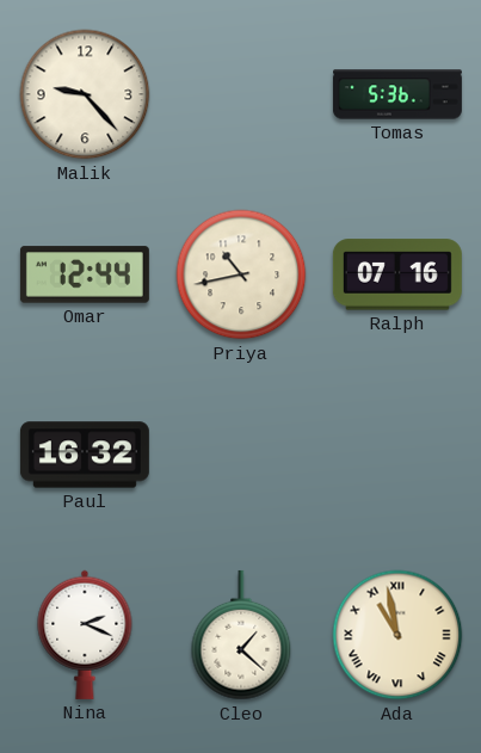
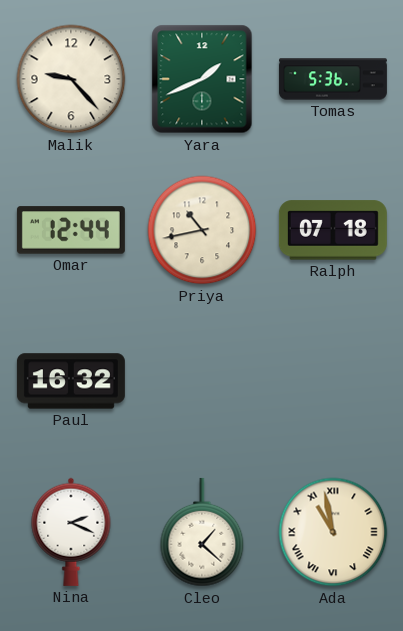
Yara: none -> 1:41
Ralph: 07:16 -> 07:18
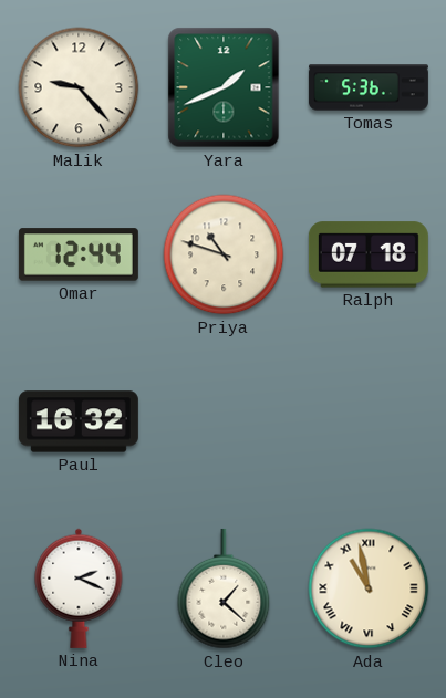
Priya: 10:43 -> 10:48
